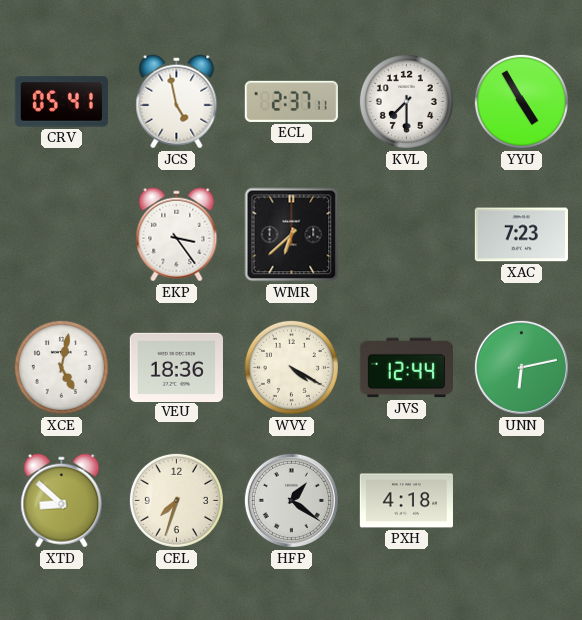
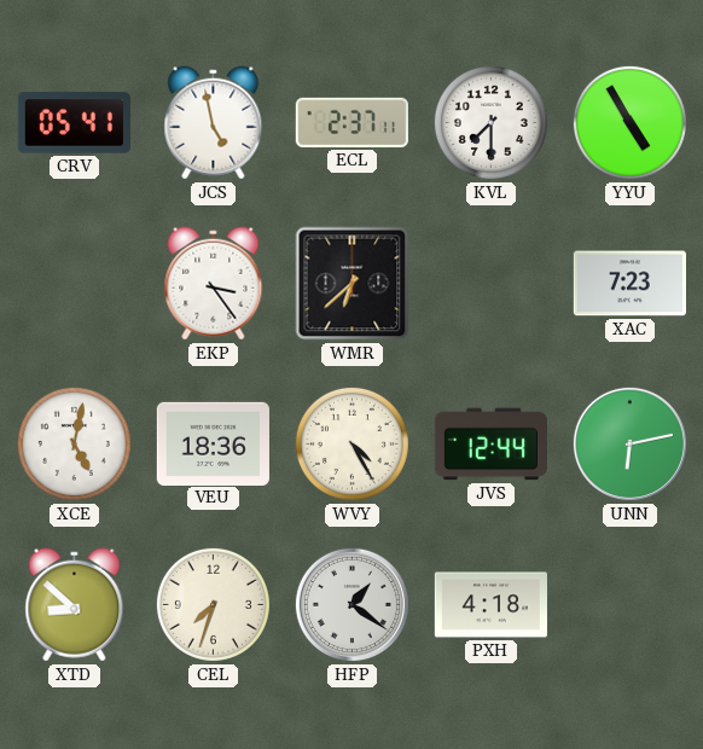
WVY: 4:20 -> 4:25
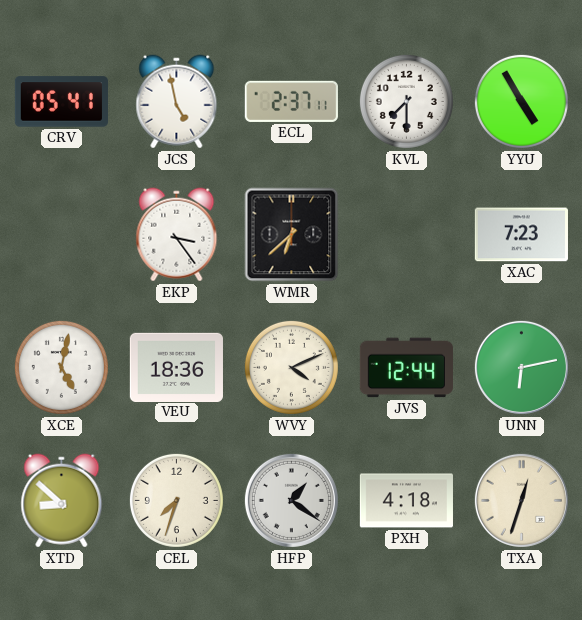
WVY: 4:25 -> 4:11
TXA: none -> 12:33
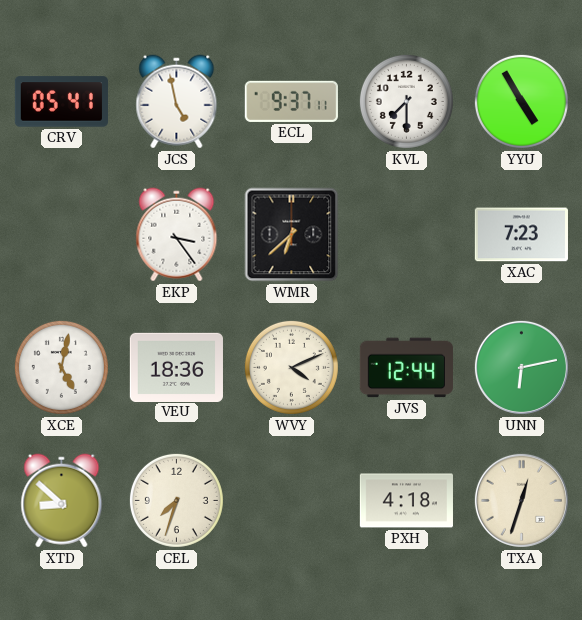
ECL: 2:37 -> 9:37
HFP: 1:21 -> none
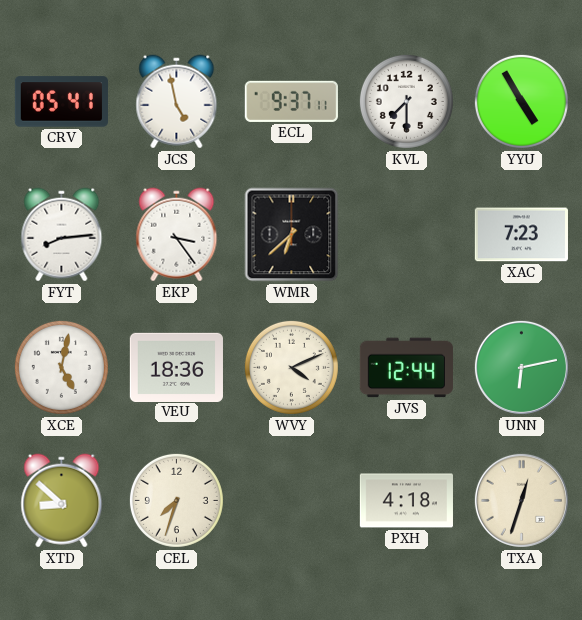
FYT: none -> 8:14
